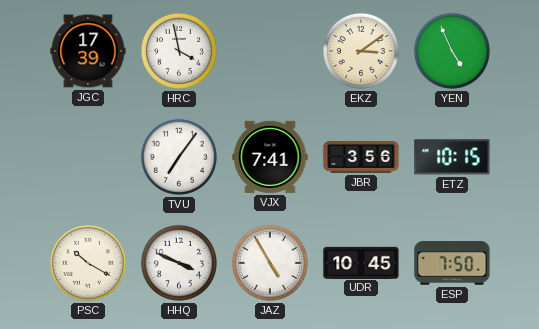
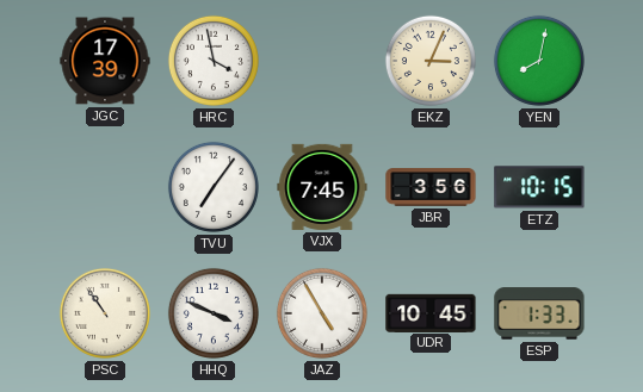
EKZ: 3:09 -> 3:04
YEN: 4:56 -> 8:02
VJX: 7:41 -> 7:45
PSC: 10:20 -> 10:54
ESP: 7:50 -> 1:33
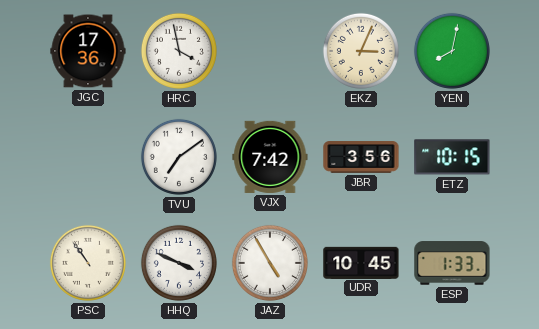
JGC: 17:39 -> 17:36
TVU: 7:06 -> 7:09
VJX: 7:45 -> 7:42
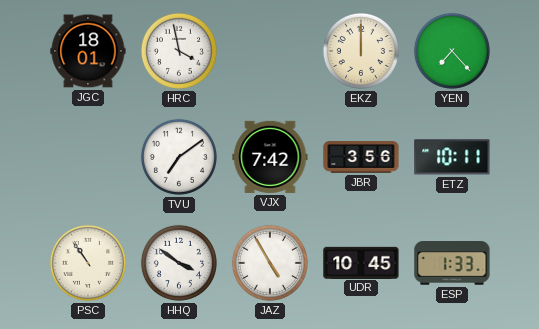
JGC: 17:36 -> 18:01
EKZ: 3:04 -> 12:00
YEN: 8:02 -> 7:23
ETZ: 10:15 -> 10:11
HHQ: 3:49 -> 3:51
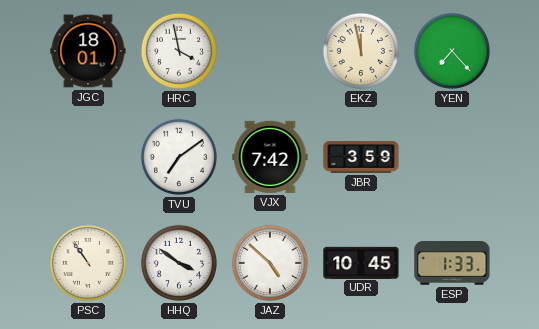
EKZ: 12:00 -> 11:58
JBR: 3:56 -> 3:59
ETZ: 10:11 -> none
JAZ: 4:55 -> 4:52
